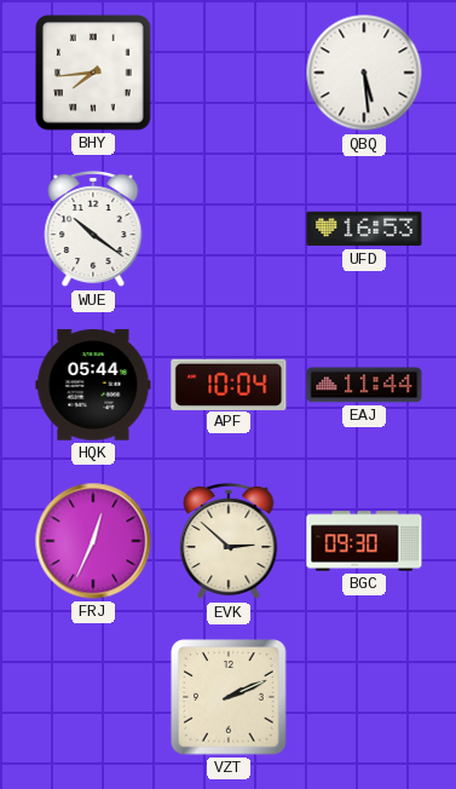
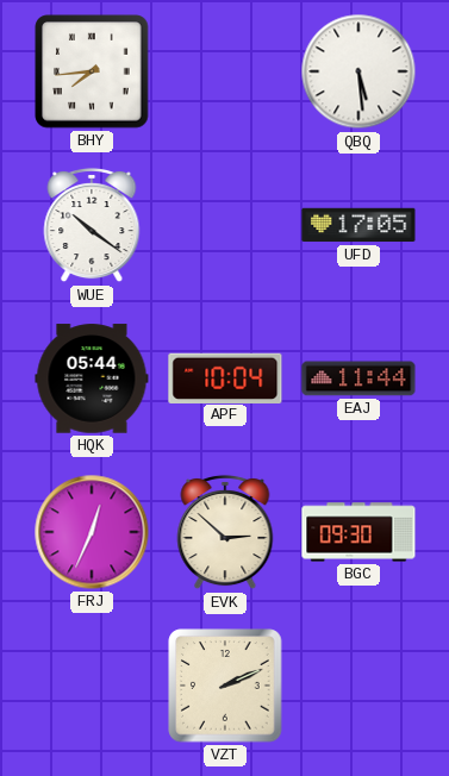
UFD: 16:53 -> 17:05
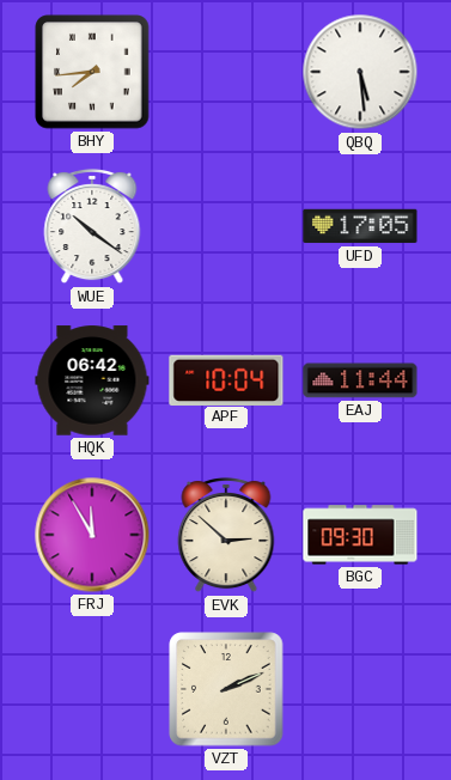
HQK: 05:44 -> 06:42
FRJ: 12:34 -> 11:55
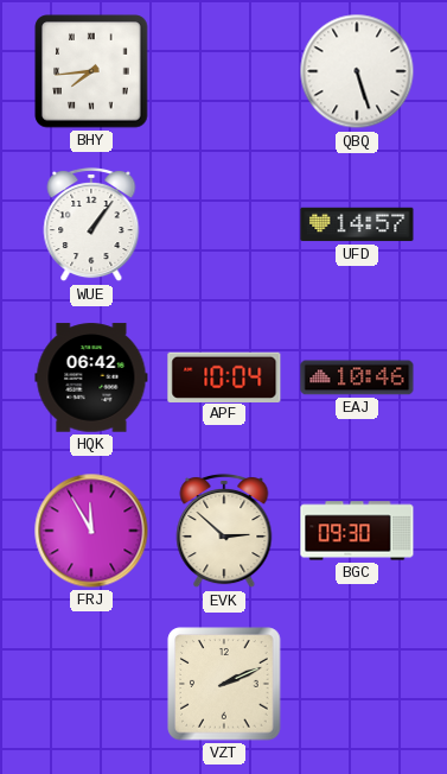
QBQ: 5:29 -> 5:27
WUE: 10:21 -> 1:06
UFD: 17:05 -> 14:57
EAJ: 11:44 -> 10:46
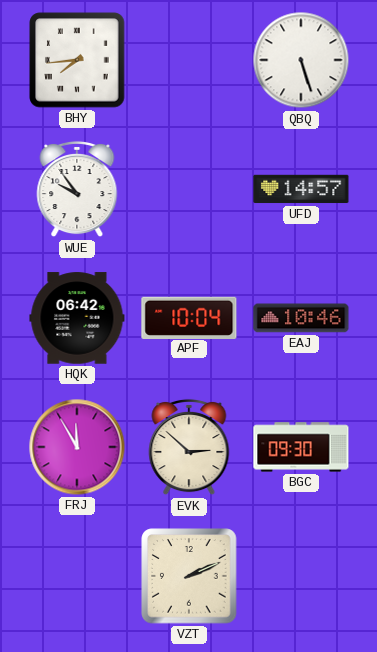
WUE: 1:06 -> 9:54
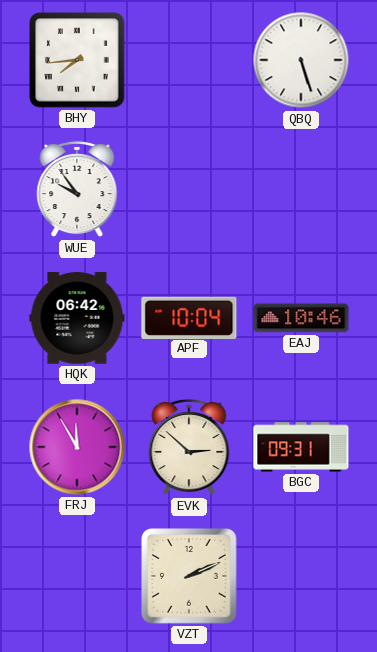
UFD: 14:57 -> none
BGC: 09:30 -> 09:31
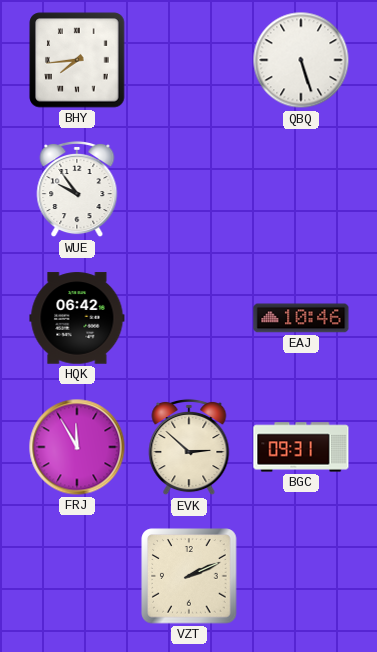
APF: 10:04 -> none
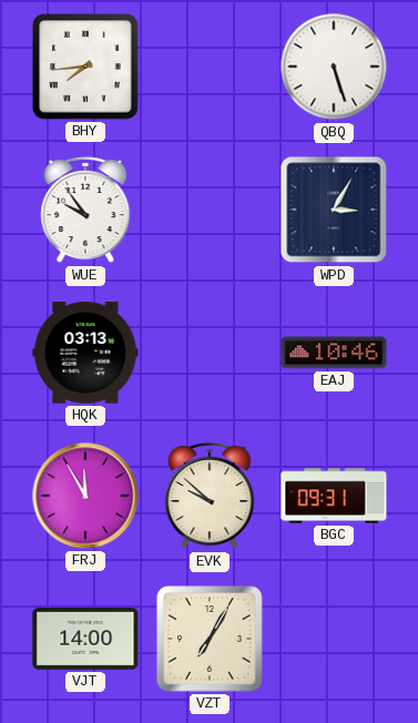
WPD: none -> 3:05
HQK: 06:42 -> 03:13
EVK: 2:52 -> 9:52
VJT: none -> 14:00
VZT: 2:11 -> 7:05
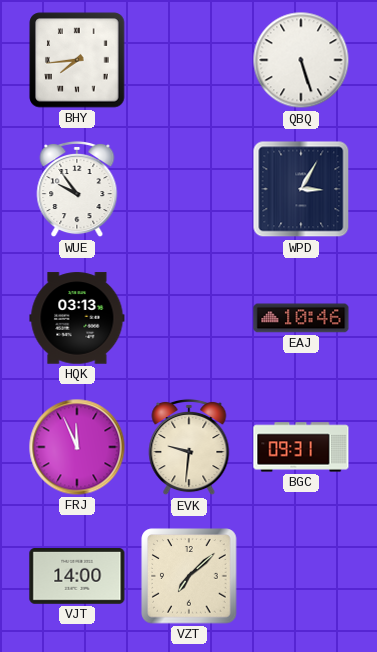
FRJ: 11:55 -> 11:56
EVK: 9:52 -> 9:31
VZT: 7:05 -> 7:08
